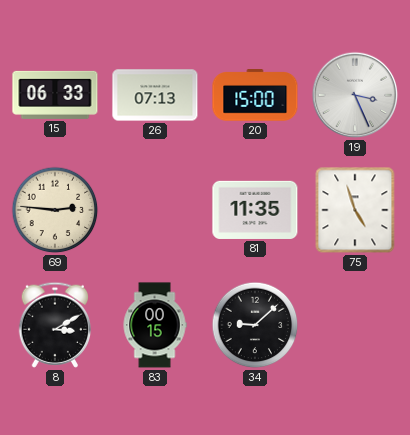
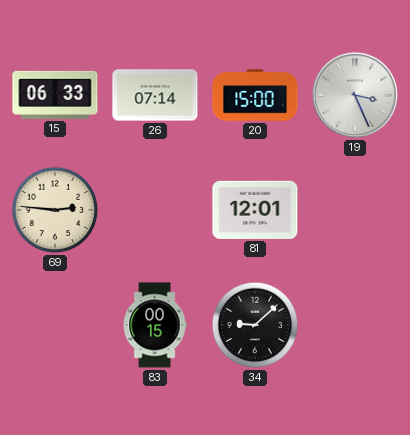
26: 07:13 -> 07:14
81: 11:35 -> 12:01
75: 4:57 -> none
8: 3:10 -> none
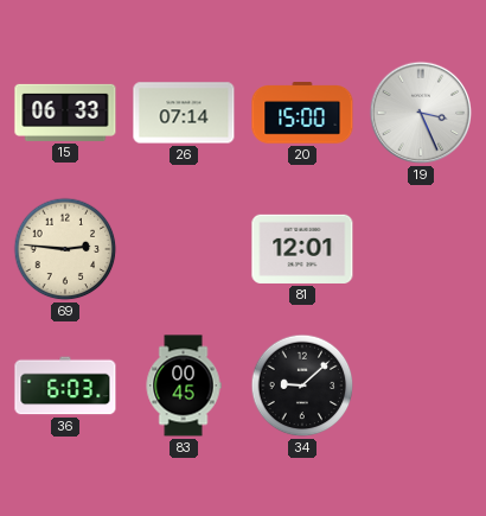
36: none -> 6:03
83: 00:15 -> 00:45
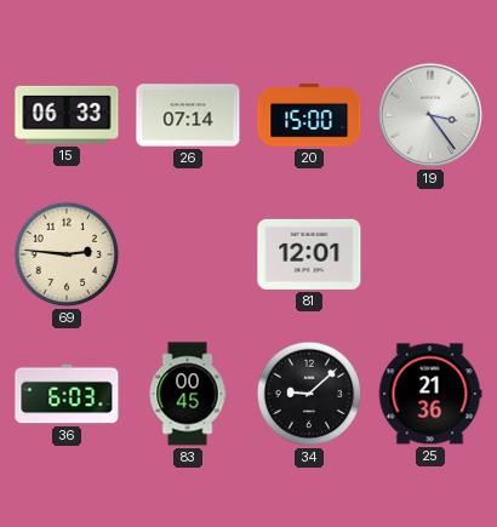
19: 3:26 -> 3:24
25: none -> 21:36
